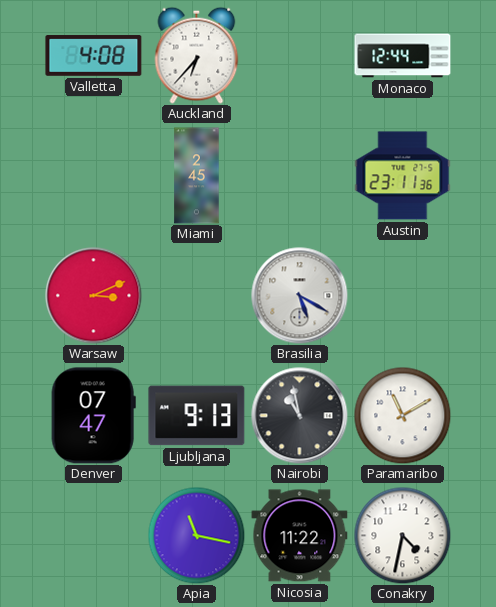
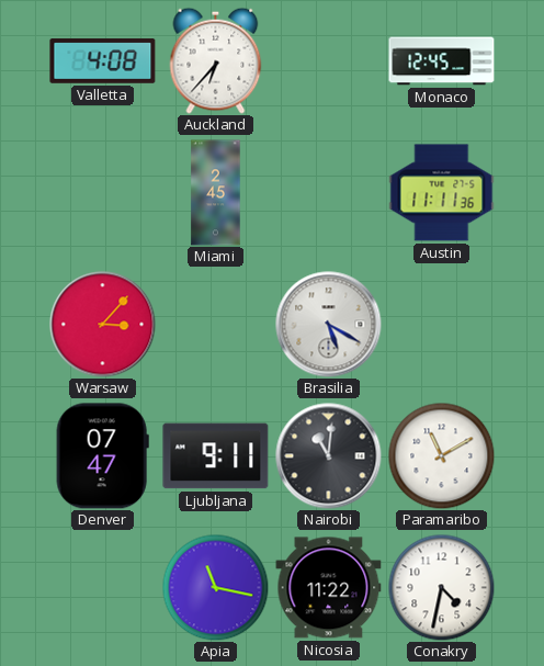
Monaco: 12:44 -> 12:45
Austin: 23:11 -> 11:11
Warsaw: 3:11 -> 3:07
Ljubljana: 9:13 -> 9:11
Nairobi: 10:58 -> 11:01
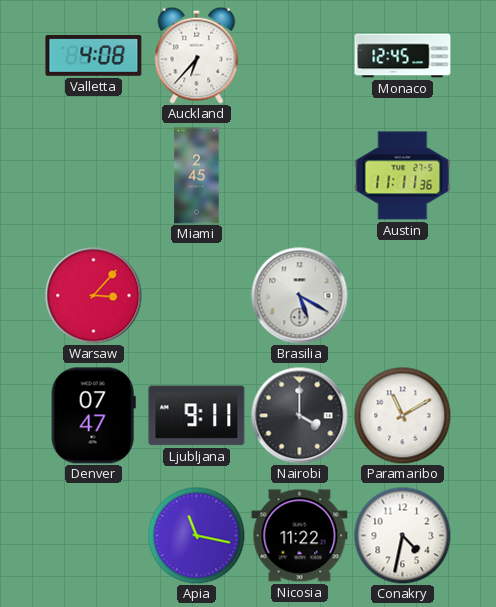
Nairobi: 11:01 -> 4:00
